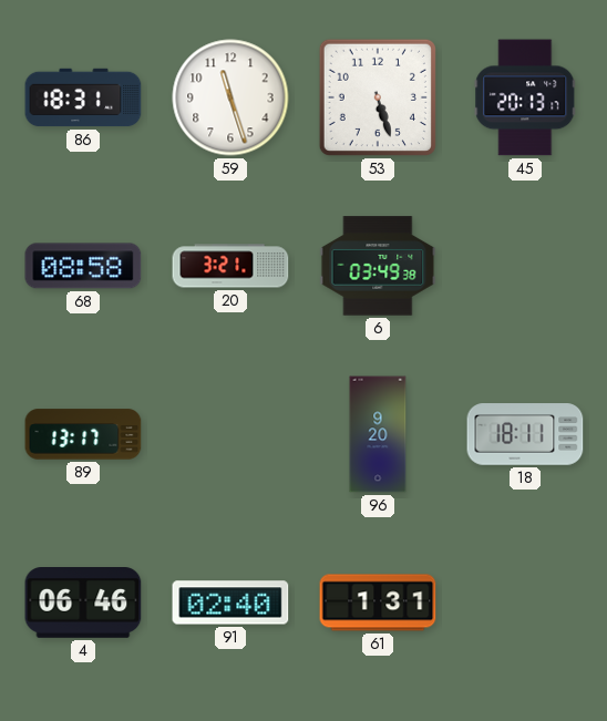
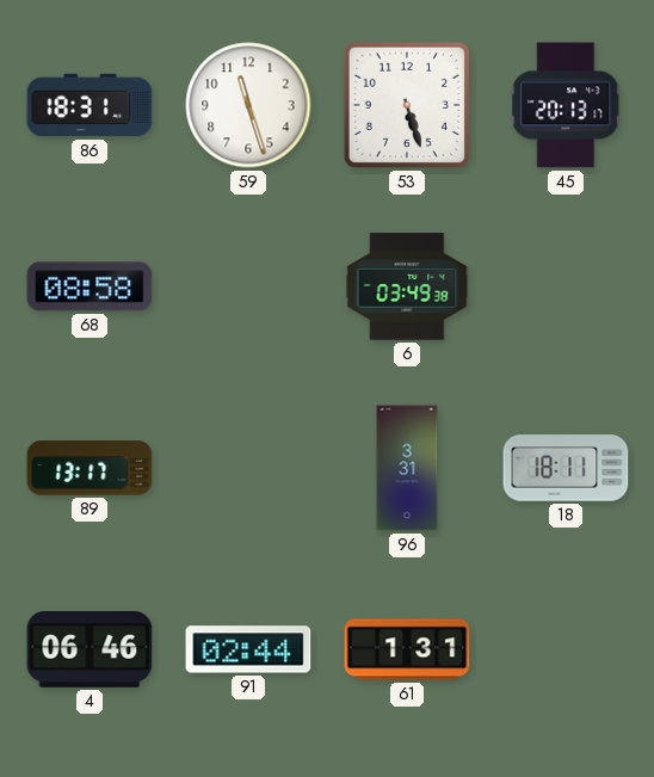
20: 3:21 -> none
96: 9:20 -> 3:31
91: 02:40 -> 02:44
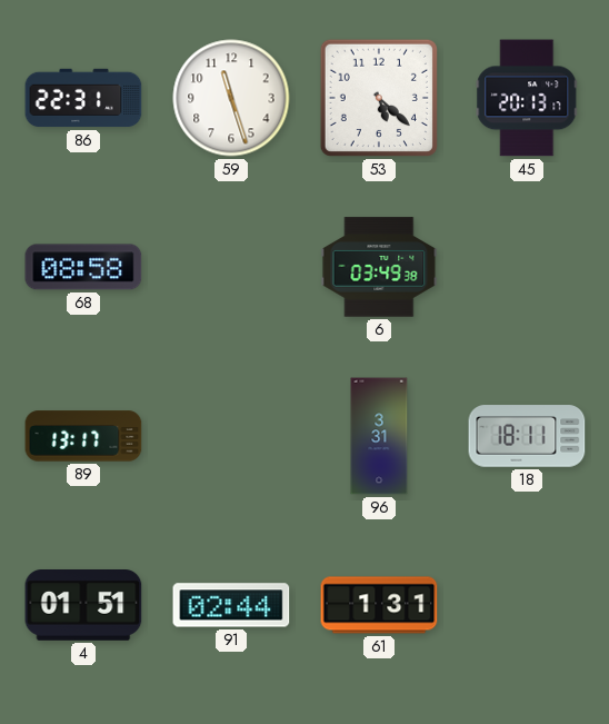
86: 18:31 -> 22:31
53: 5:27 -> 5:22
4: 06:46 -> 01:51
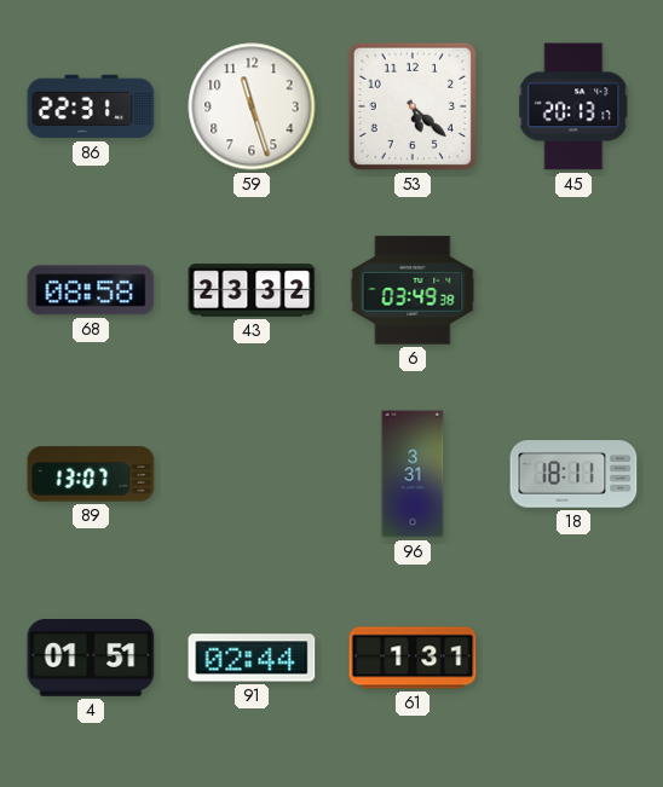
43: none -> 23:32
89: 13:17 -> 13:07
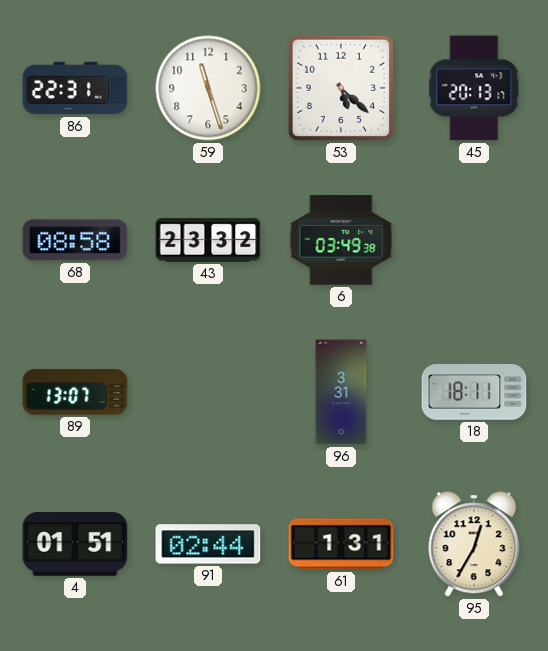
95: none -> 12:35
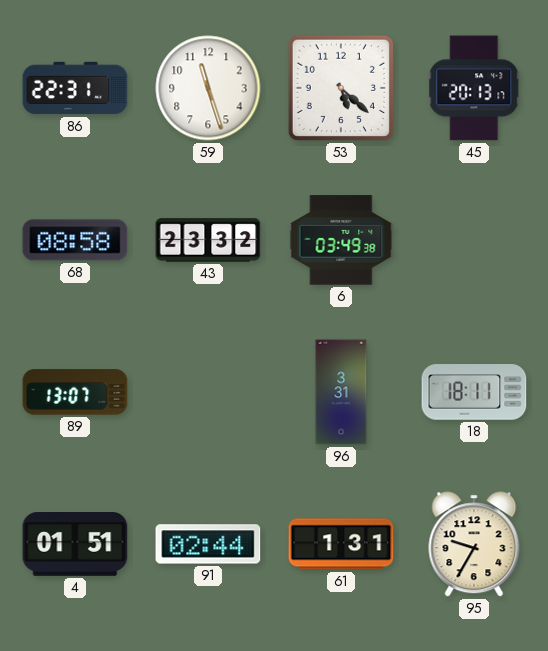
95: 12:35 -> 9:35
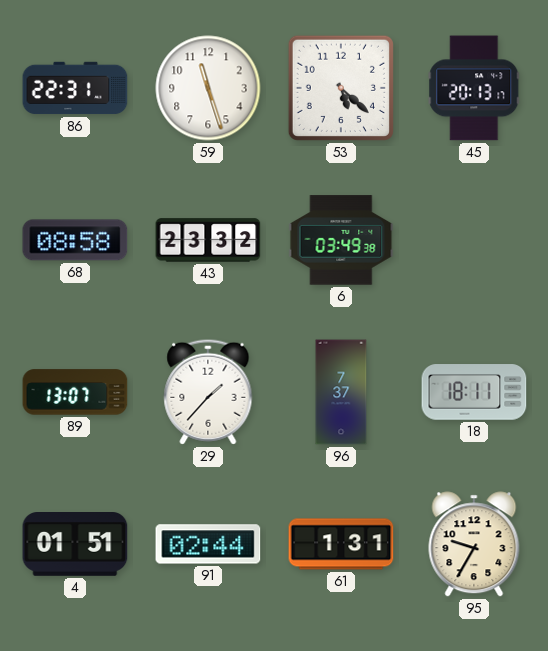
29: none -> 1:37
96: 3:31 -> 7:37
